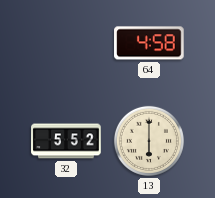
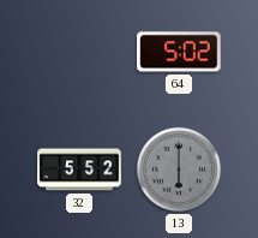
64: 4:58 -> 5:02
13 dial: cream -> grey
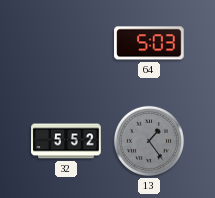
64: 5:02 -> 5:03
13: 6:00 -> 1:24
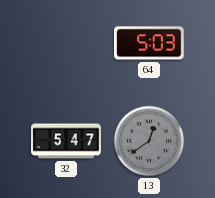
32: 5:52 -> 5:47
13: 1:24 -> 12:39
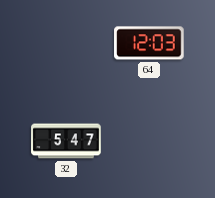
64: 5:03 -> 12:03
13: 12:39 -> none
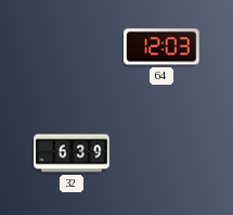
32: 5:47 -> 6:39
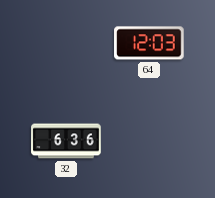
32: 6:39 -> 6:36
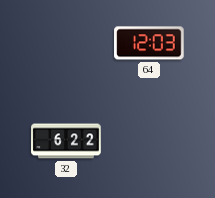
32: 6:36 -> 6:22
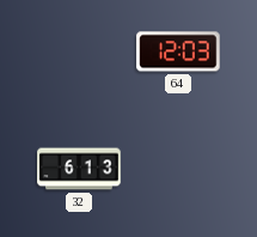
32: 6:22 -> 6:13
